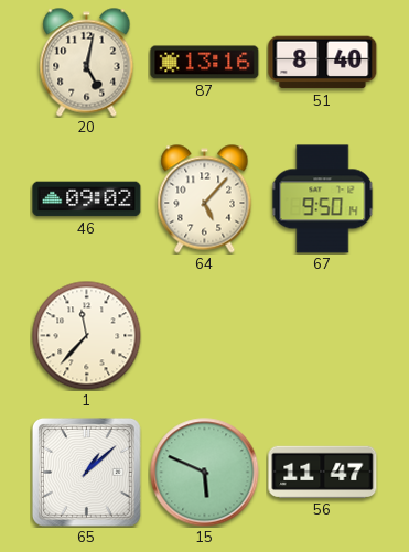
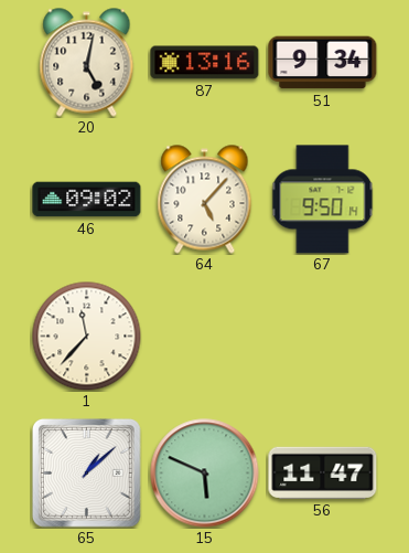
51: 8:40 -> 9:34
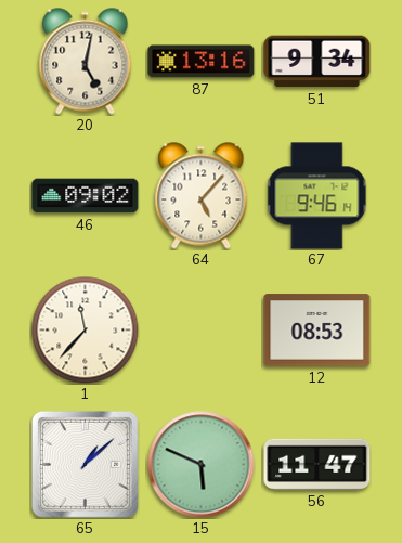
67: 9:50 -> 9:46
12: none -> 08:53
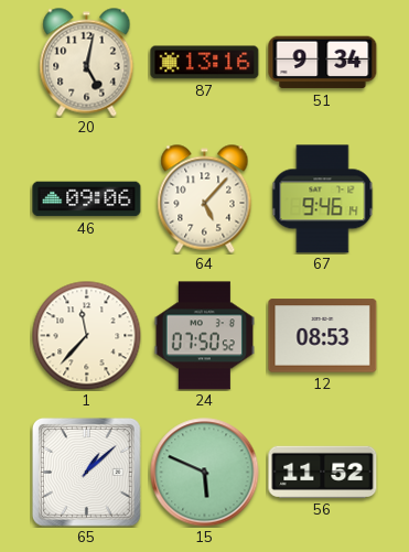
46: 09:02 -> 09:06
24: none -> 07:50
56: 11:47 -> 11:52
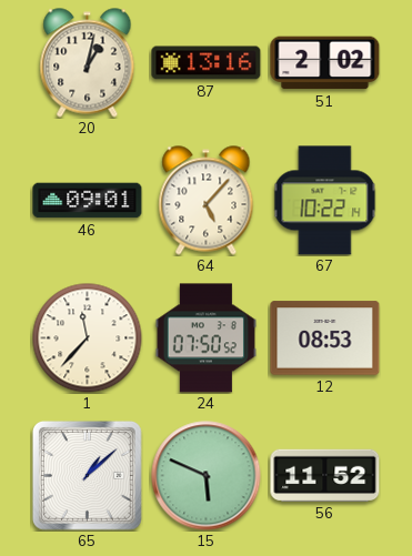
20: 5:02 -> 1:02
51: 9:34 -> 2:02
46: 09:06 -> 09:01
67: 9:46 -> 10:22
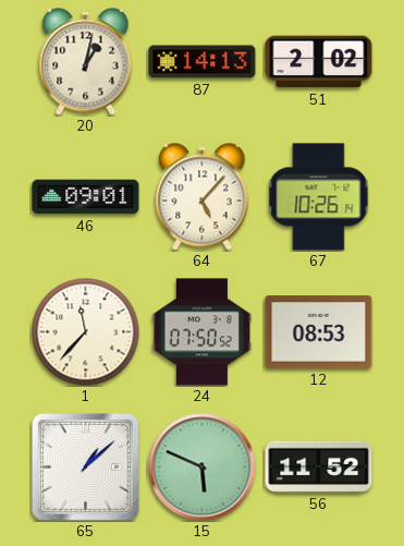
87: 13:16 -> 14:13
67: 10:22 -> 10:26
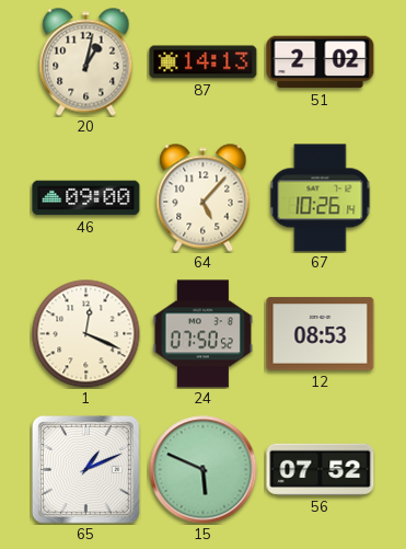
46: 09:01 -> 09:00
1: 11:37 -> 12:19
65: 1:08 -> 1:11
56: 11:52 -> 07:52
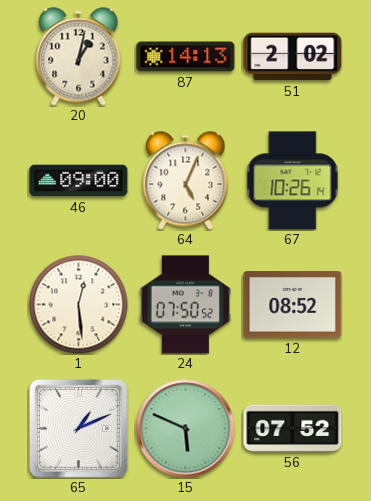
64: 5:07 -> 5:04
1: 12:19 -> 12:29
12: 08:53 -> 08:52
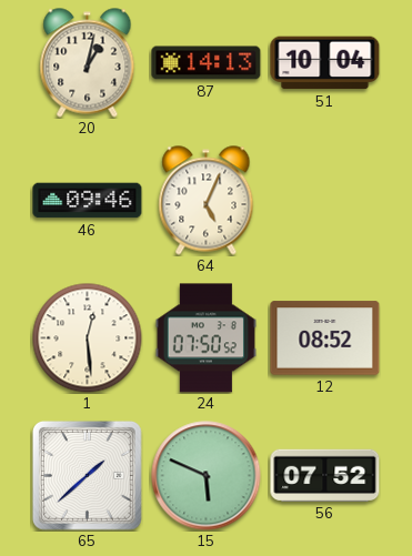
51: 2:02 -> 10:04
46: 09:00 -> 09:46
67: 10:26 -> none
65: 1:11 -> 1:38
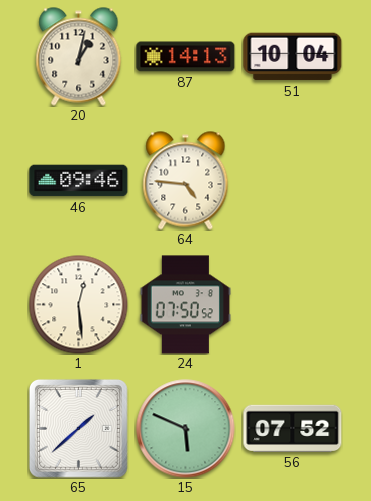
64: 5:04 -> 4:46
12: 08:52 -> none
